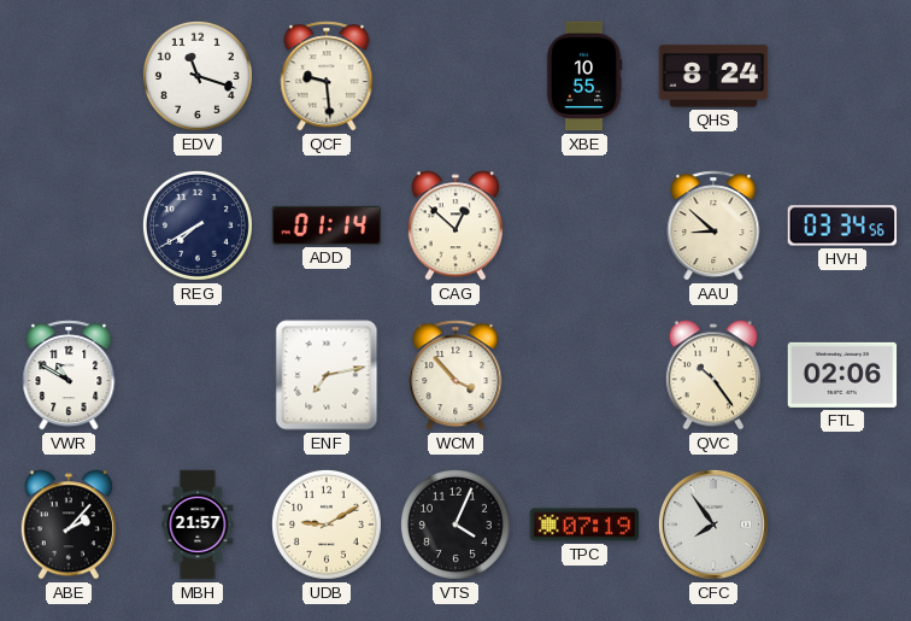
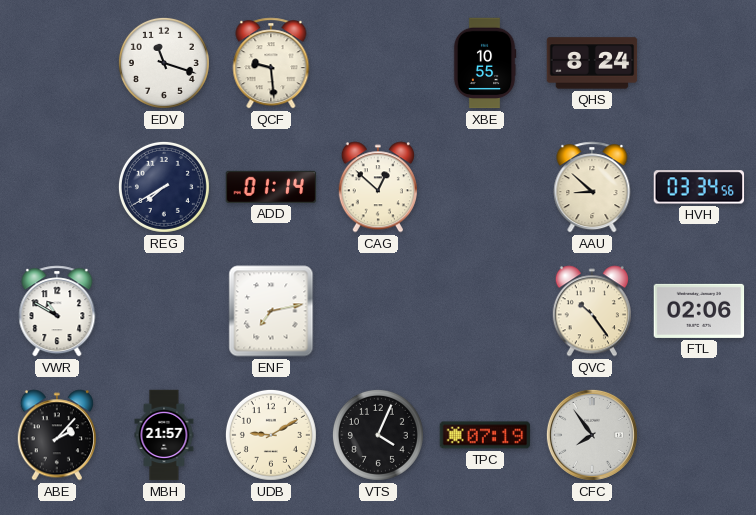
WCM: 3:53 -> none
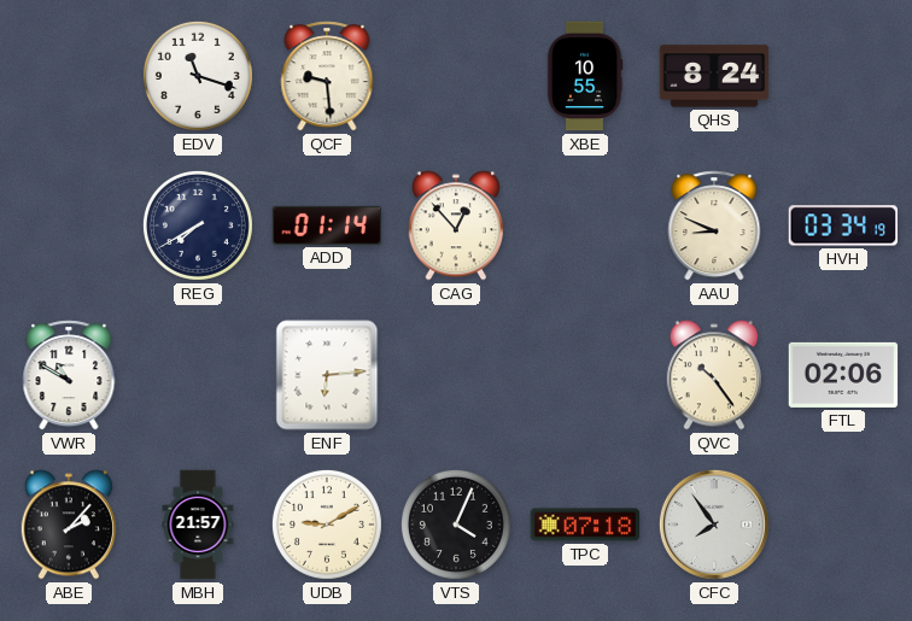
CAG: 12:52 -> 12:53
AAU: 8:52 -> 8:49
HVH: 03:34:56 -> 03:34:19
ENF: 7:13 -> 6:14
TPC: 07:19 -> 07:18
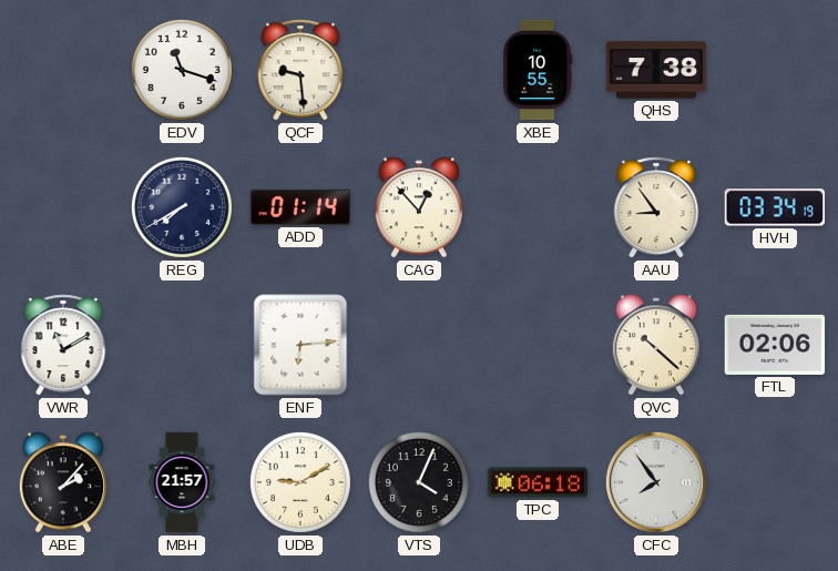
QHS: 8:24 -> 7:38
AAU: 8:49 -> 8:54
VWR: 10:50 -> 11:10
QVC: 10:24 -> 10:22
TPC: 07:18 -> 06:18
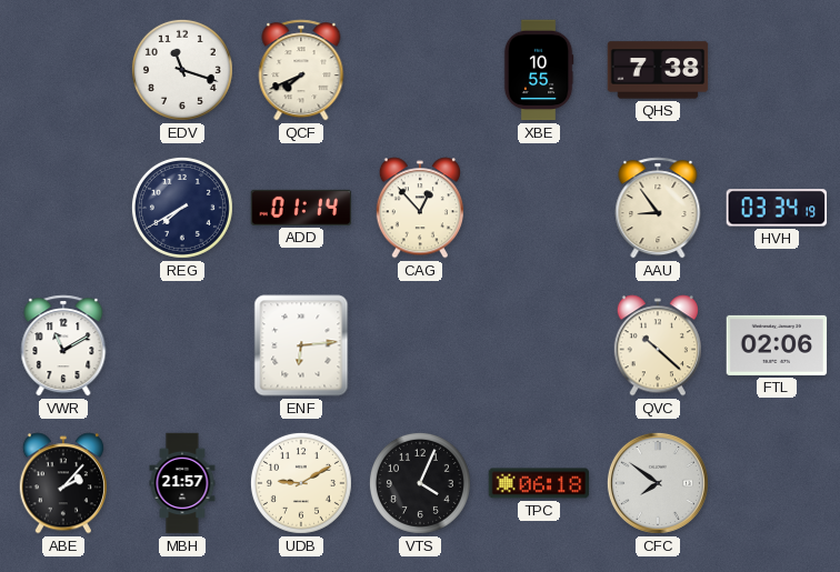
QCF: 9:29 -> 7:41
CFC: 7:54 -> 7:51
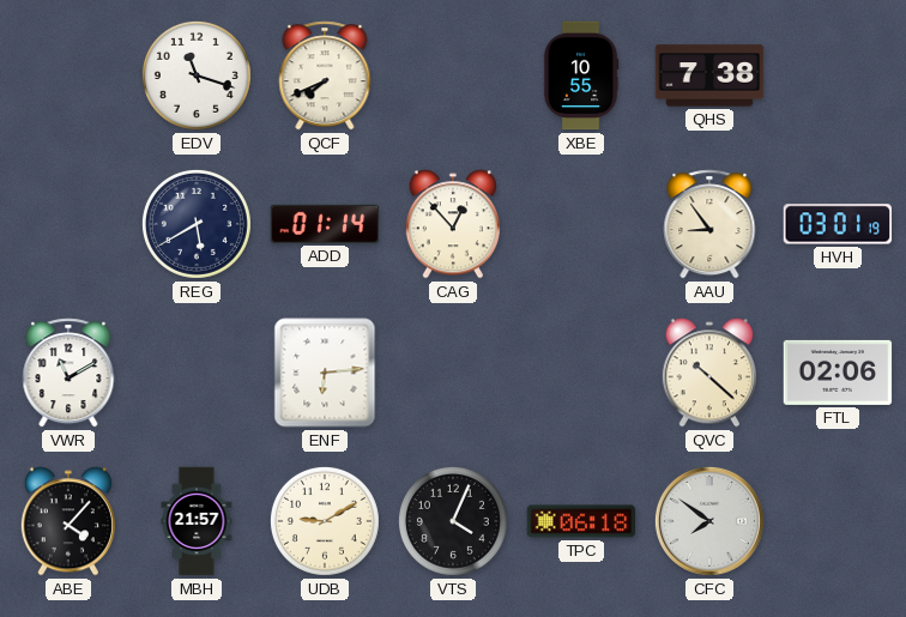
REG: 7:40 -> 5:40
HVH: 03:34 -> 03:01
ABE: 2:07 -> 4:07
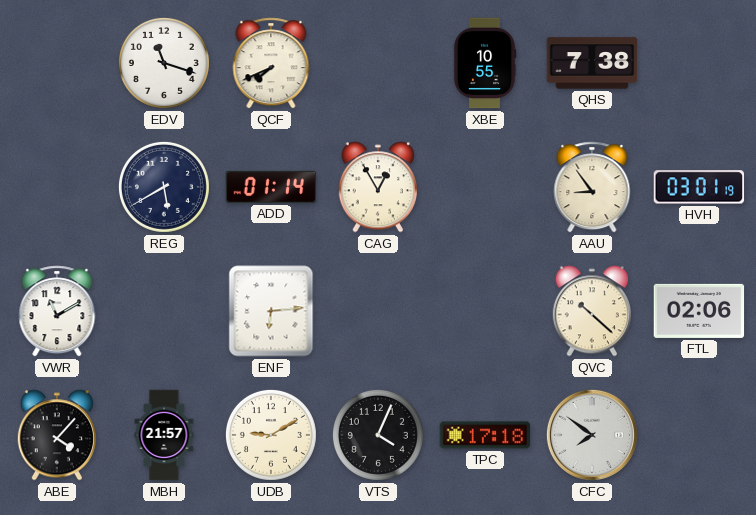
CAG: 12:53 -> 12:55
TPC: 06:18 -> 17:18
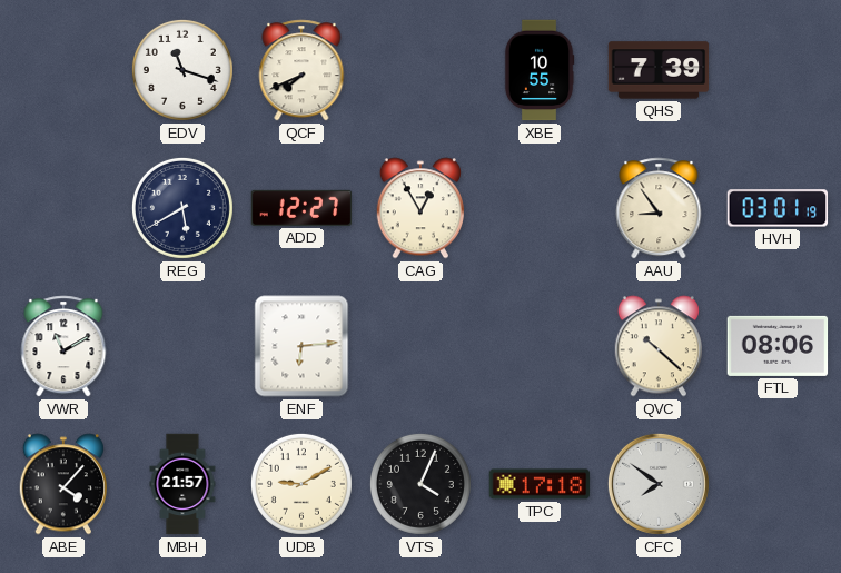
QHS: 7:38 -> 7:39
ADD: 01:14 -> 12:27
FTL: 02:06 -> 08:06
